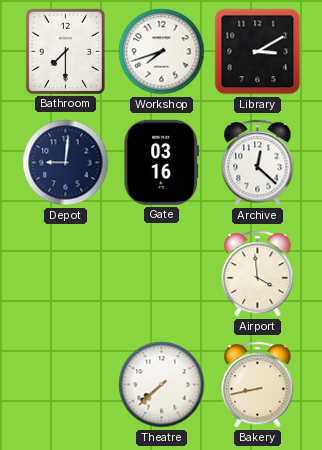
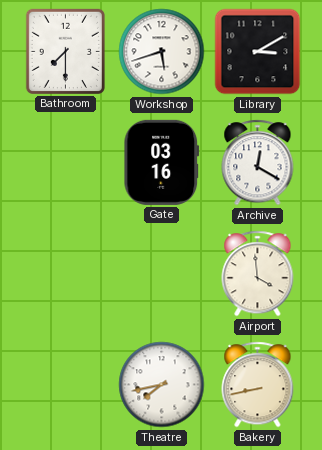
Workshop: 7:42 -> 5:42
Depot: 9:01 -> none
Archive: 12:22 -> 12:20
Theatre: 7:38 -> 7:43
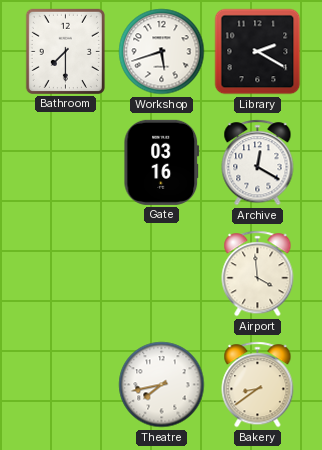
Library: 3:10 -> 2:20
Bakery: 8:43 -> 8:39
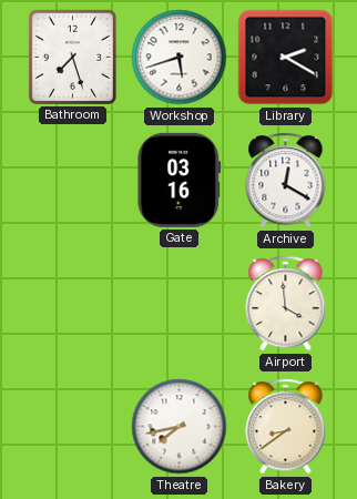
Bathroom: 7:30 -> 7:27
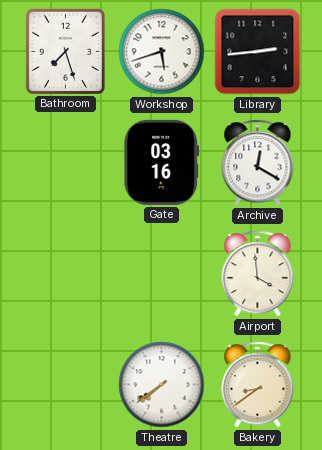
Library: 2:20 -> 2:44
Theatre: 7:43 -> 7:39
